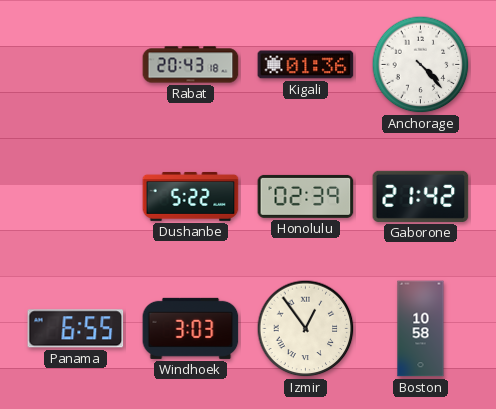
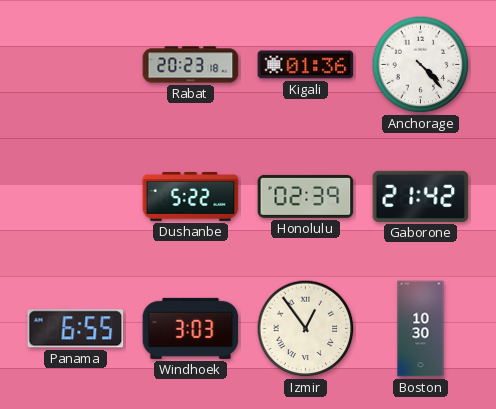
Rabat: 20:43 -> 20:23
Boston: 10:58 -> 10:30
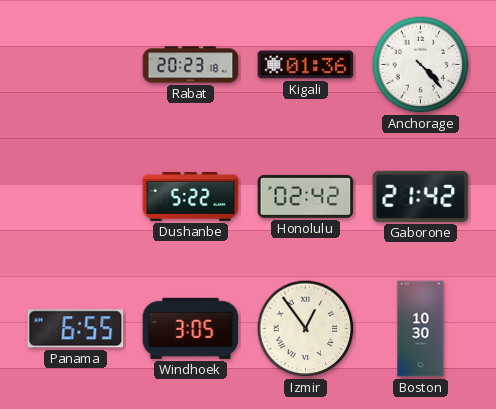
Honolulu: 02:39 -> 02:42
Windhoek: 3:03 -> 3:05
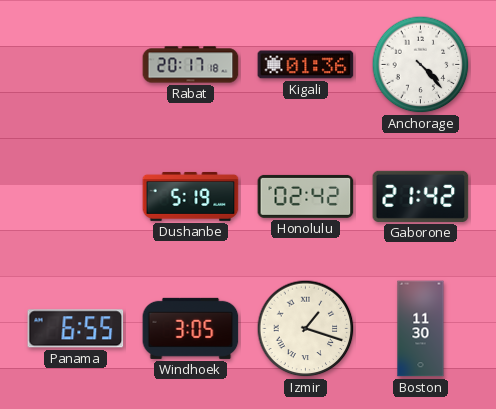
Rabat: 20:23 -> 20:17
Dushanbe: 5:22 -> 5:19
Izmir: 12:54 -> 1:18
Boston: 10:30 -> 11:30
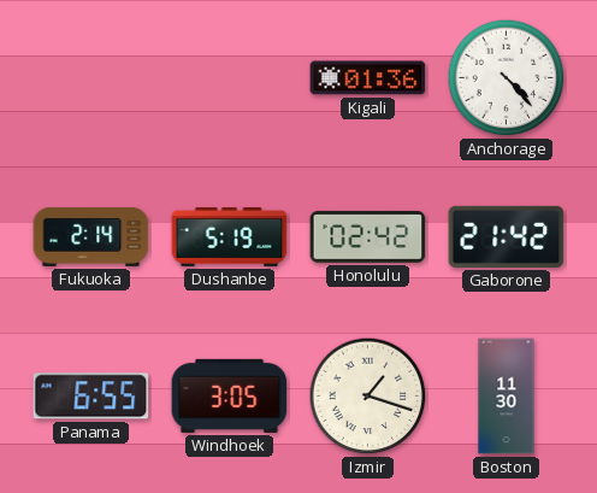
Rabat: 20:17 -> none
Fukuoka: none -> 2:14
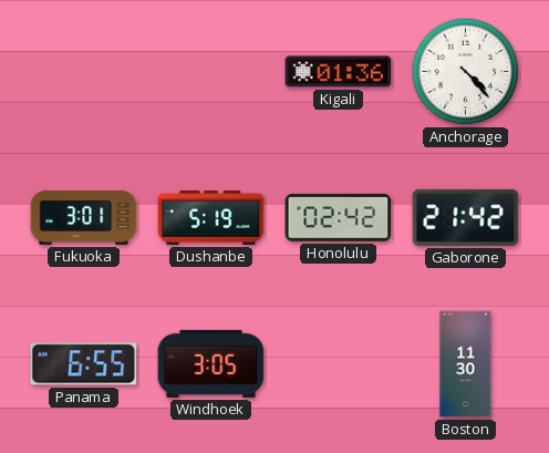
Fukuoka: 2:14 -> 3:01
Izmir: 1:18 -> none
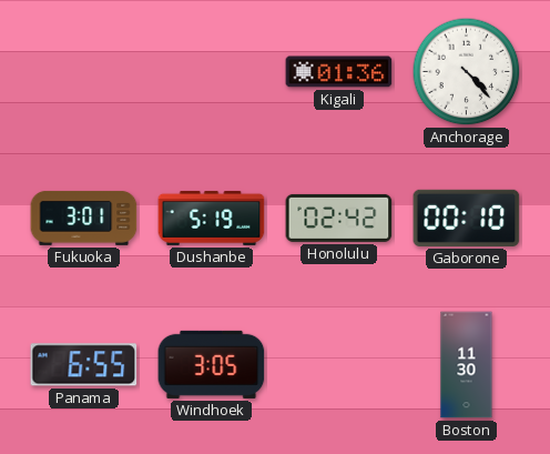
Gaborone: 21:42 -> 00:10
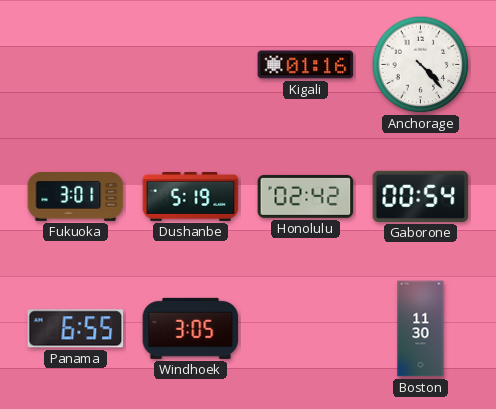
Kigali: 01:36 -> 01:16
Gaborone: 00:10 -> 00:54
